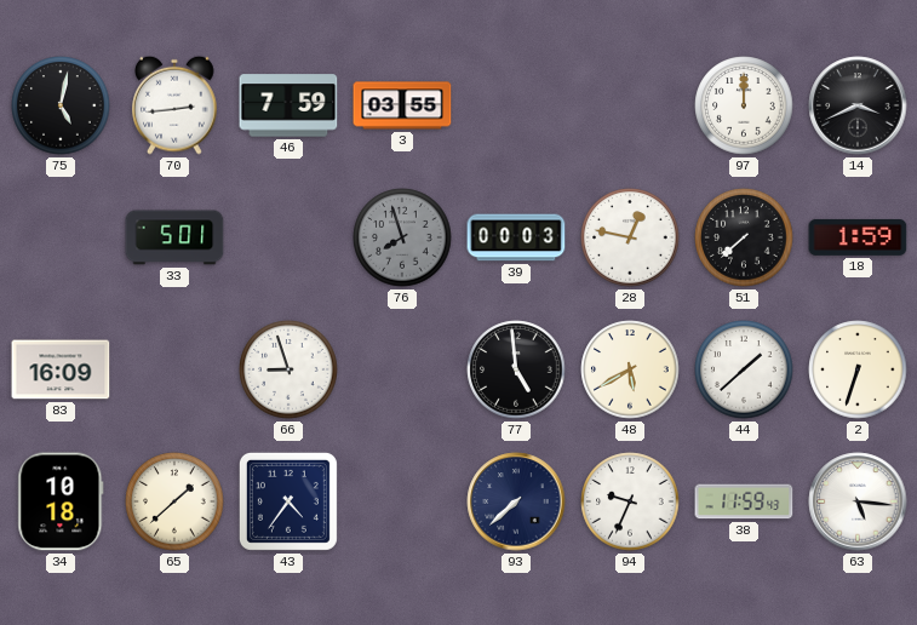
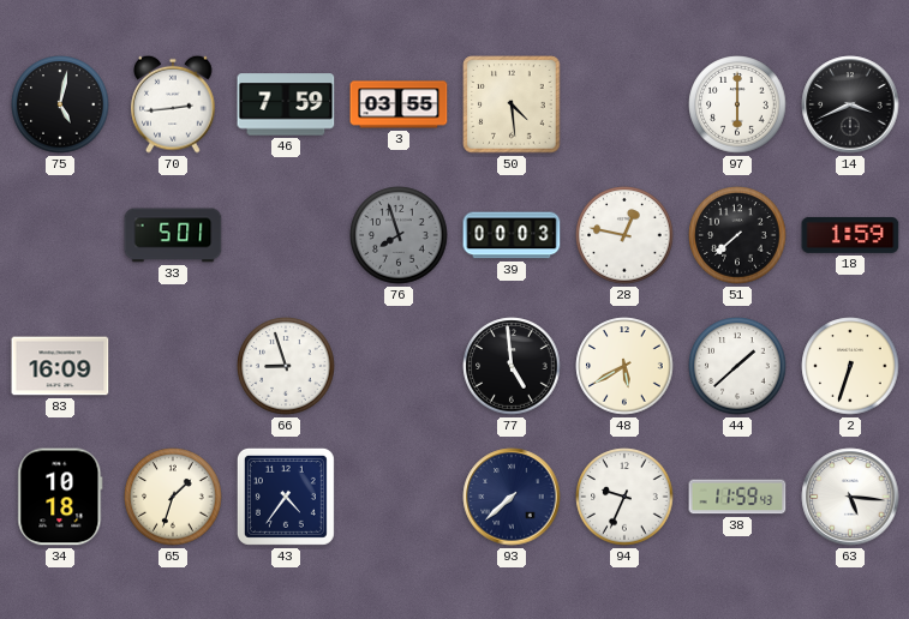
50: none -> 4:29
97: 12:00 -> 6:00
65: 1:38 -> 1:33
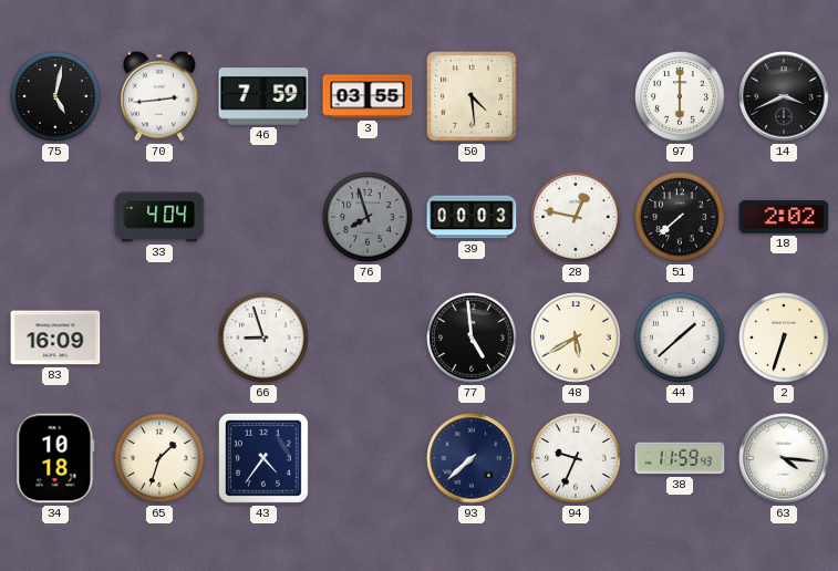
33: 5:01 -> 4:04
18: 1:59 -> 2:02
63: 5:16 -> 4:16
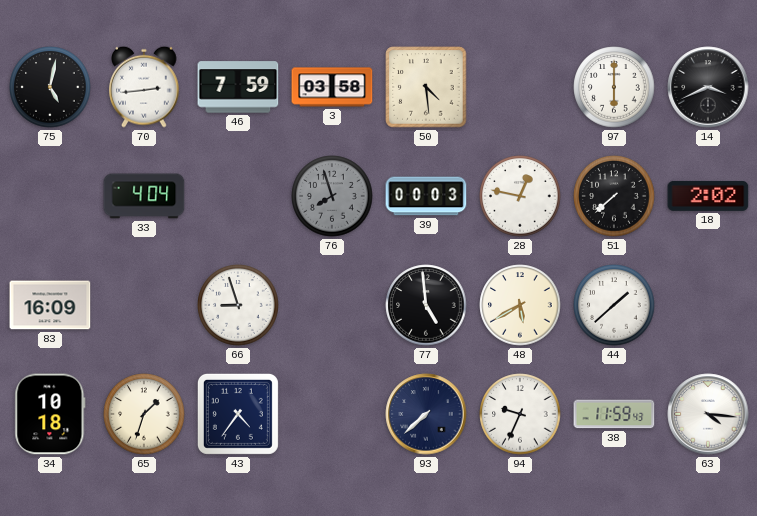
3: 03:55 -> 03:58
2: 6:33 -> none
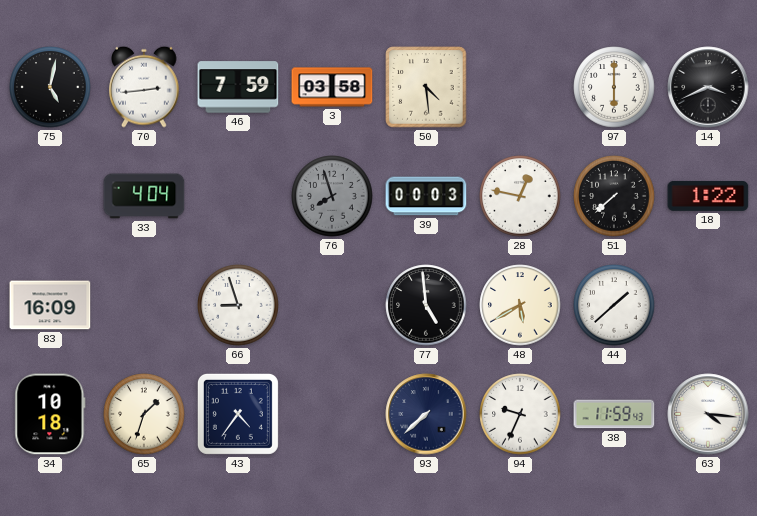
18: 2:02 -> 1:22
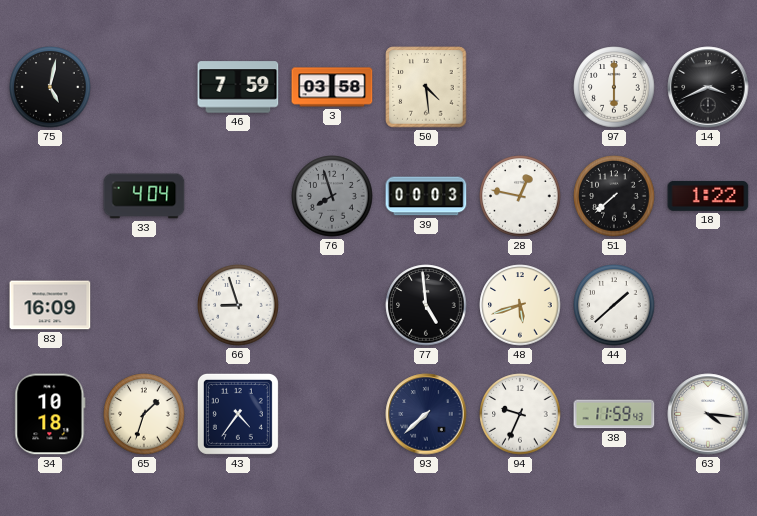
70: 2:44 -> none
48: 5:40 -> 5:42
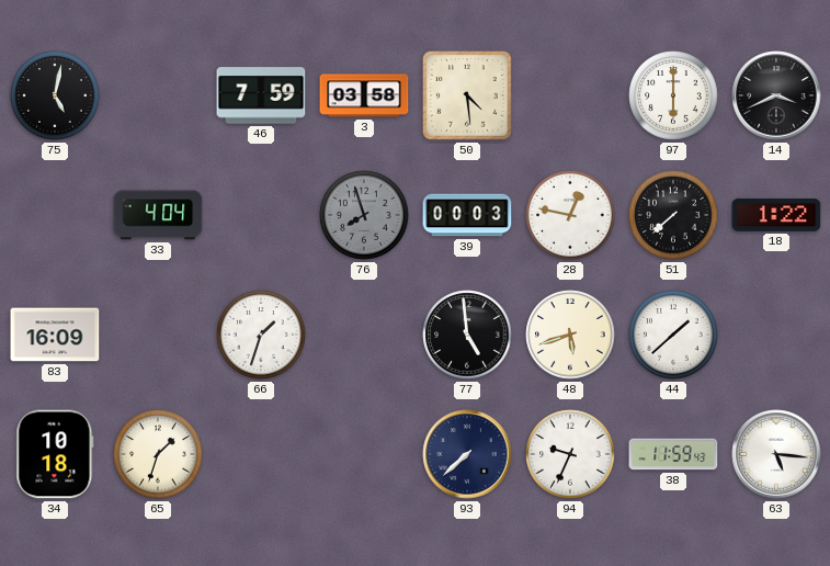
66: 8:57 -> 1:33
43: 4:36 -> none
63: 4:16 -> 5:16
